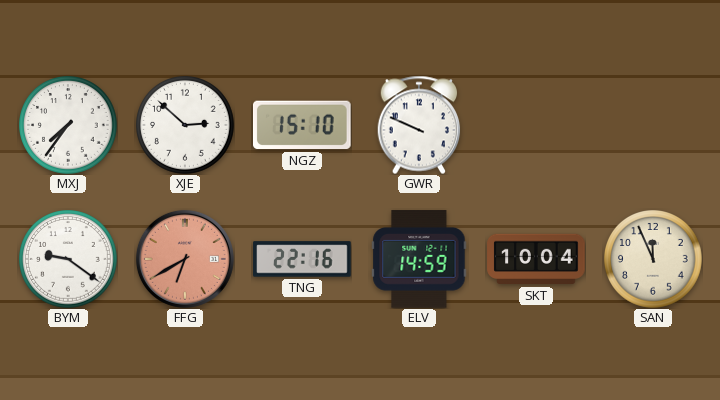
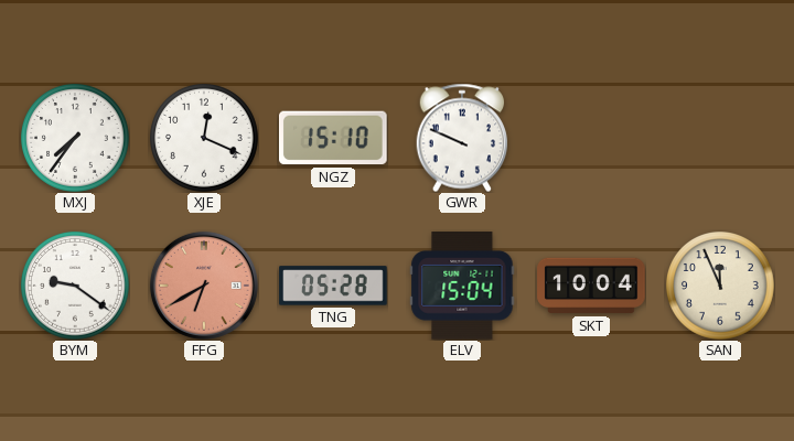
XJE: 2:52 -> 12:19
TNG: 22:16 -> 05:28
ELV: 14:59 -> 15:04
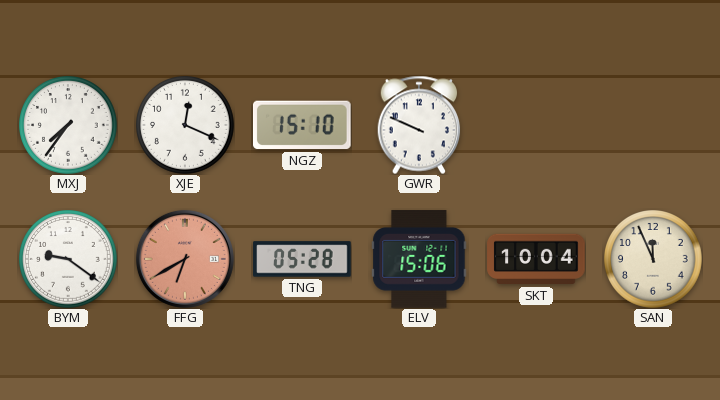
ELV: 15:04 -> 15:06
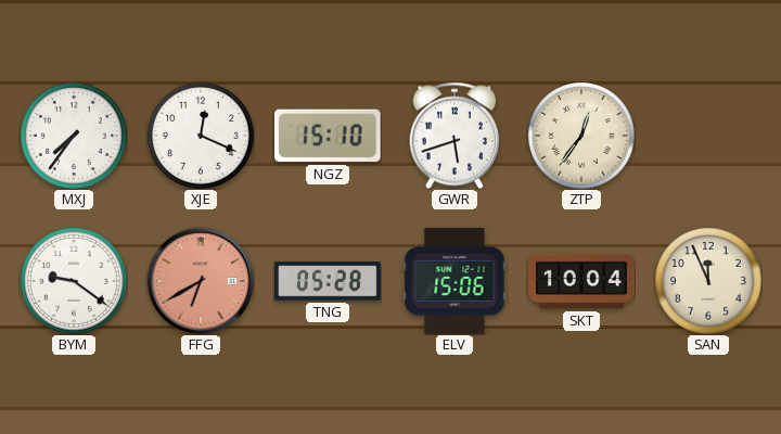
GWR: 9:49 -> 5:42
ZTP: none -> 12:36
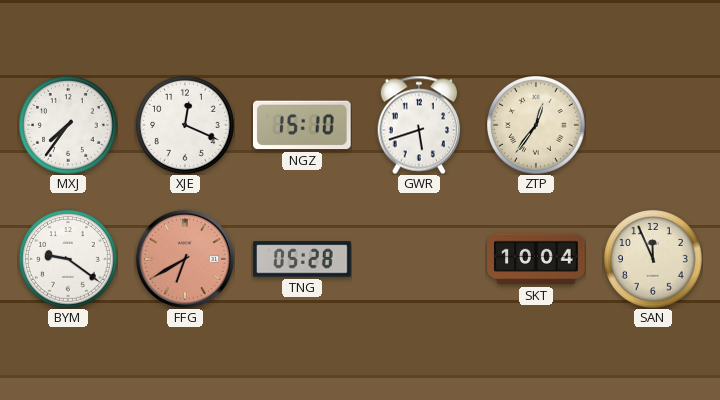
ELV: 15:06 -> none
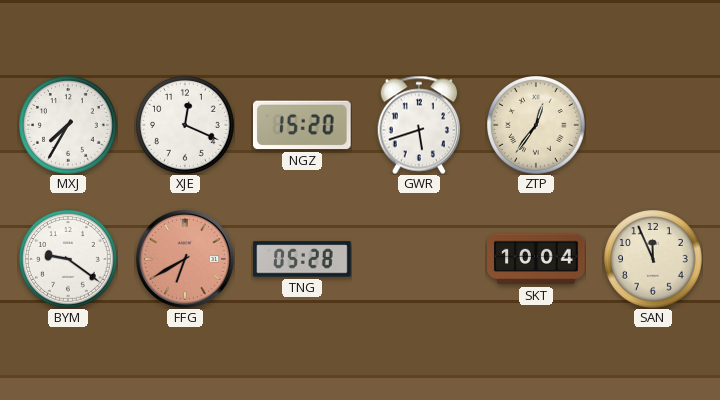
MXJ: 7:36 -> 7:35
NGZ: 15:10 -> 15:20
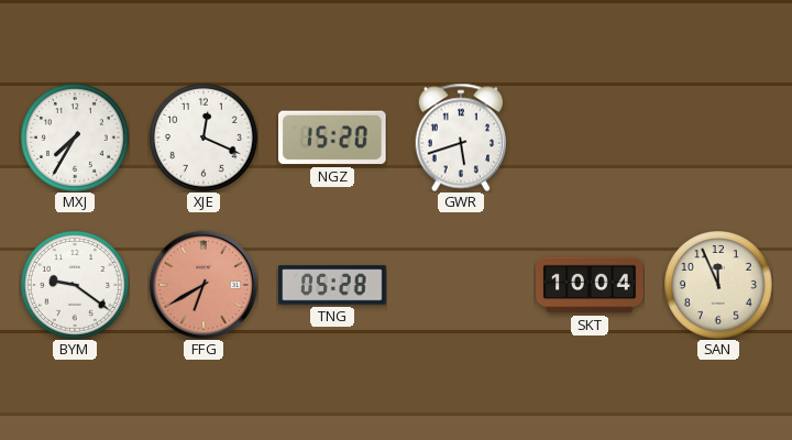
ZTP: 12:36 -> none
